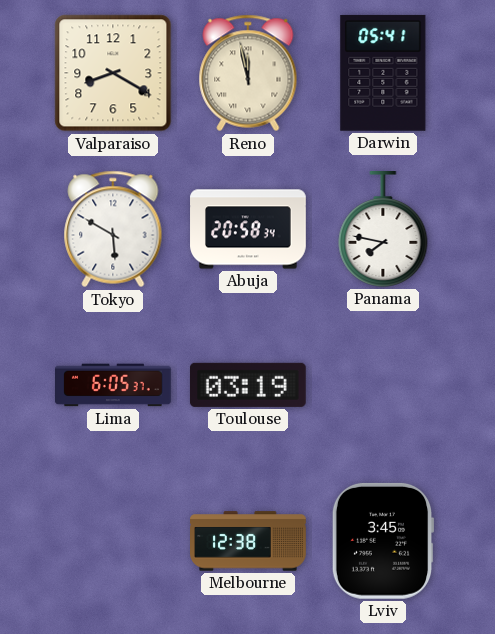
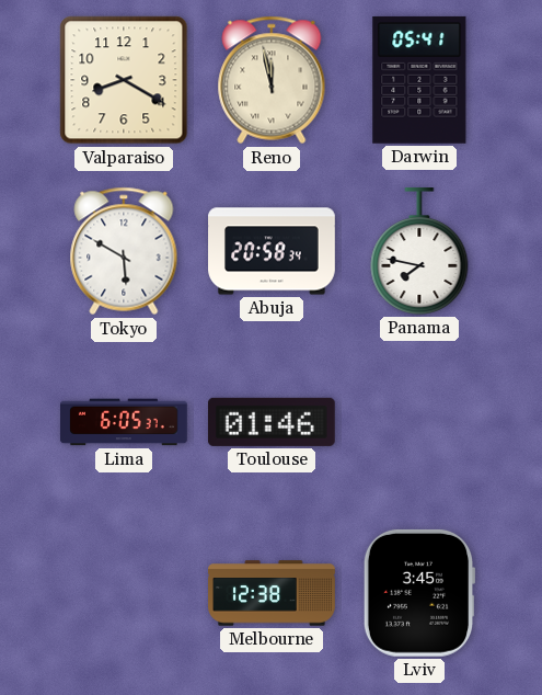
Toulouse: 03:19 -> 01:46
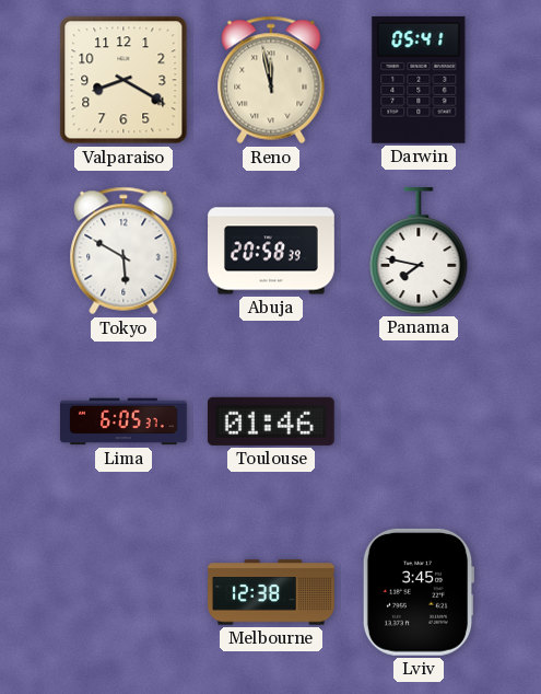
Abuja: 20:58:34 -> 20:58:39
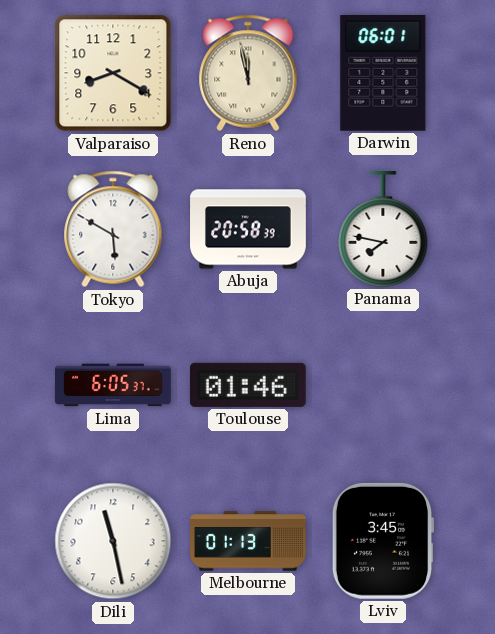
Darwin: 05:41 -> 06:01
Dili: none -> 11:28
Melbourne: 12:38 -> 01:13
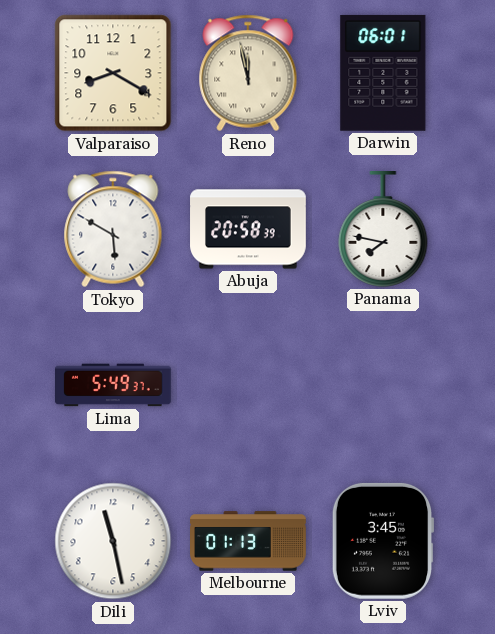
Lima: 6:05 -> 5:49
Toulouse: 01:46 -> none
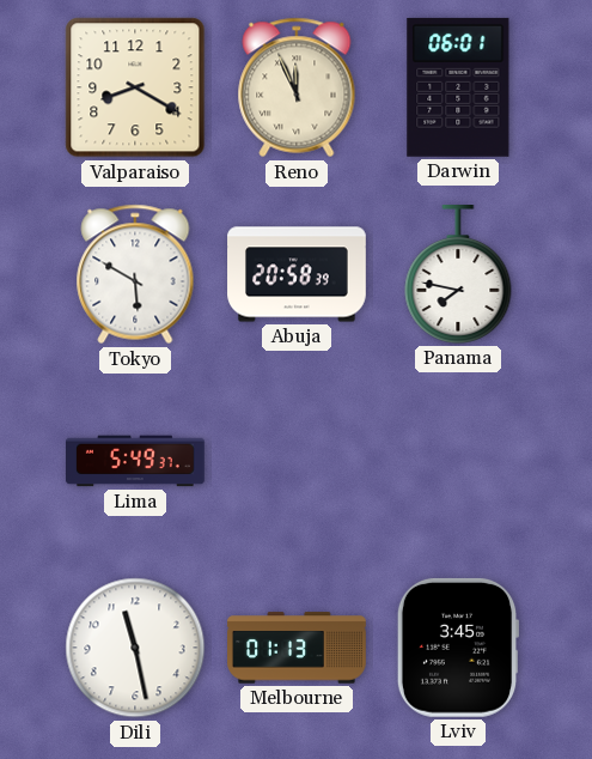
Reno: 11:58 -> 11:56
